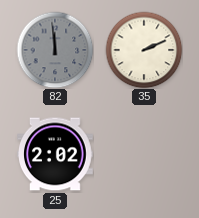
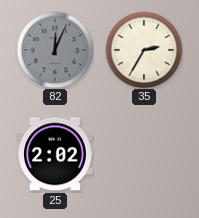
82: 11:59 -> 12:04
35: 2:11 -> 2:35
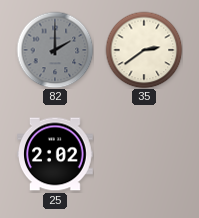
82: 12:04 -> 2:00
35: 2:35 -> 2:39
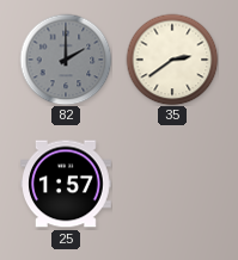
25: 2:02 -> 1:57
